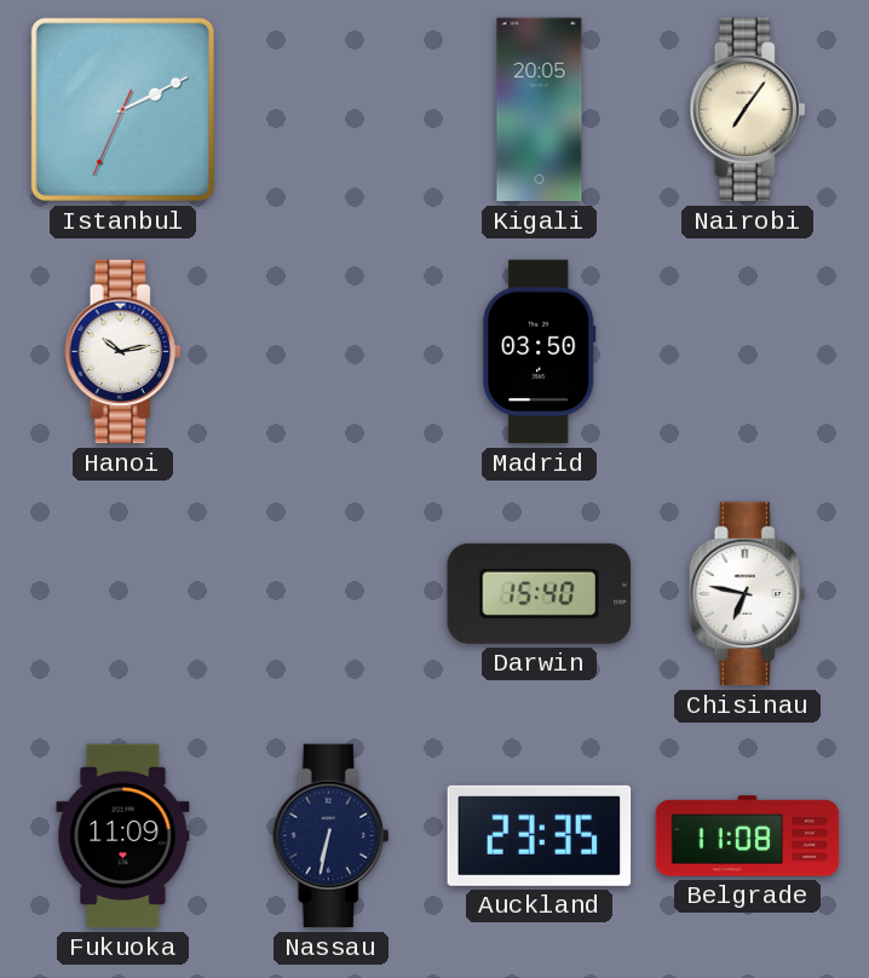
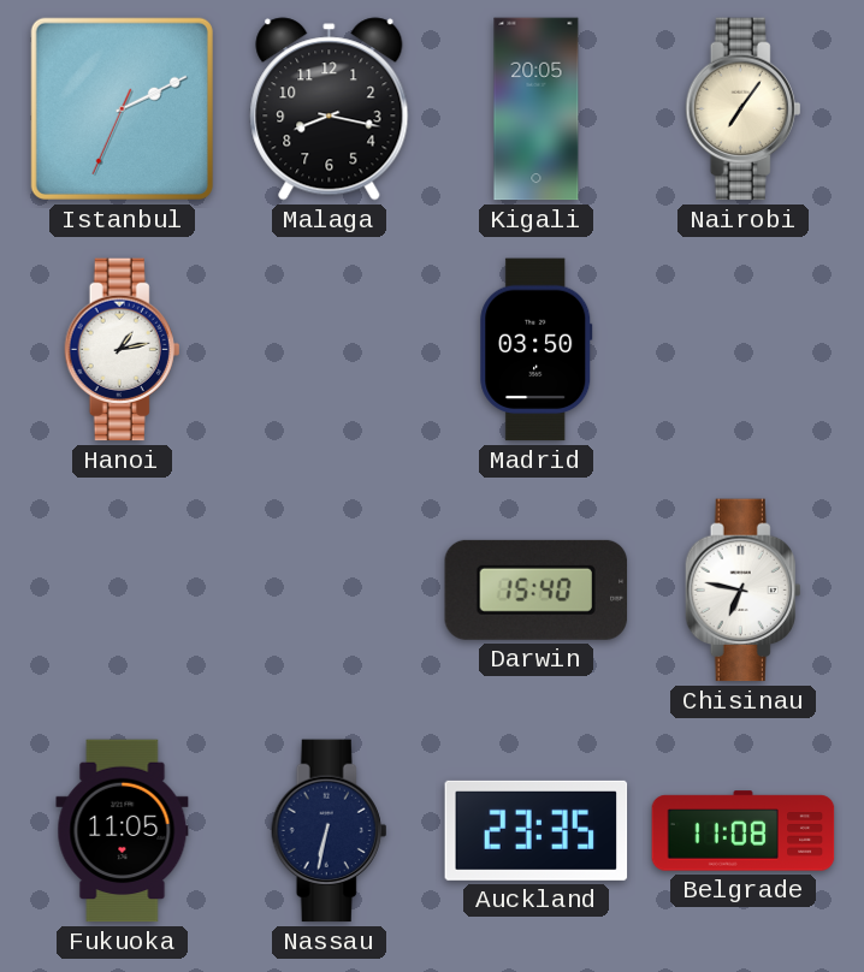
Malaga: none -> 8:17
Hanoi: 10:13 -> 1:13
Fukuoka: 11:09 -> 11:05
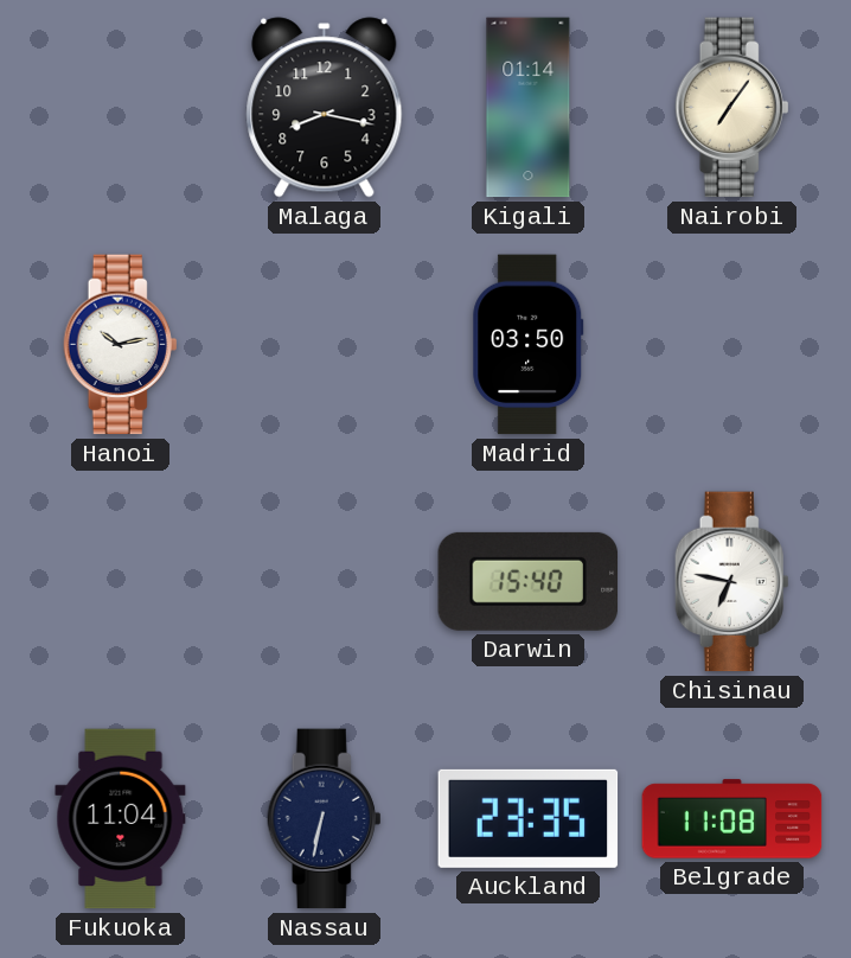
Istanbul: 2:10 -> none
Kigali: 20:05 -> 01:14
Hanoi: 1:13 -> 10:13
Fukuoka: 11:05 -> 11:04
